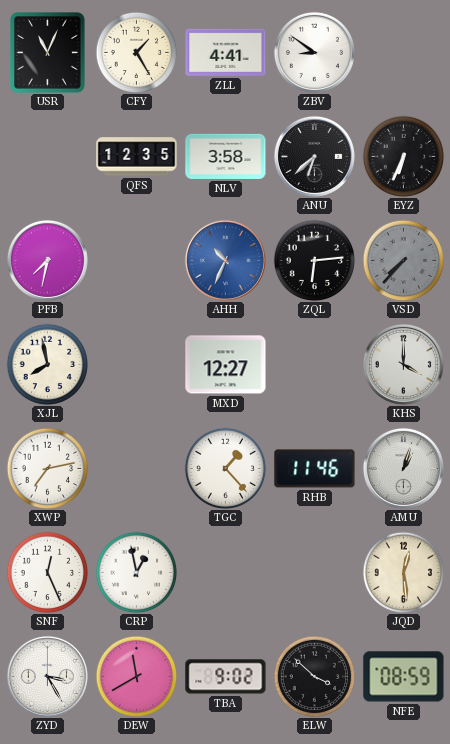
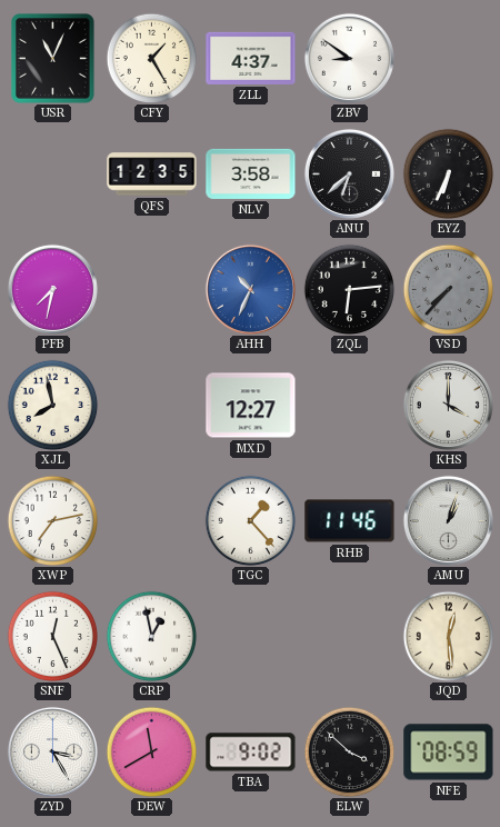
ZLL: 4:41 -> 4:37
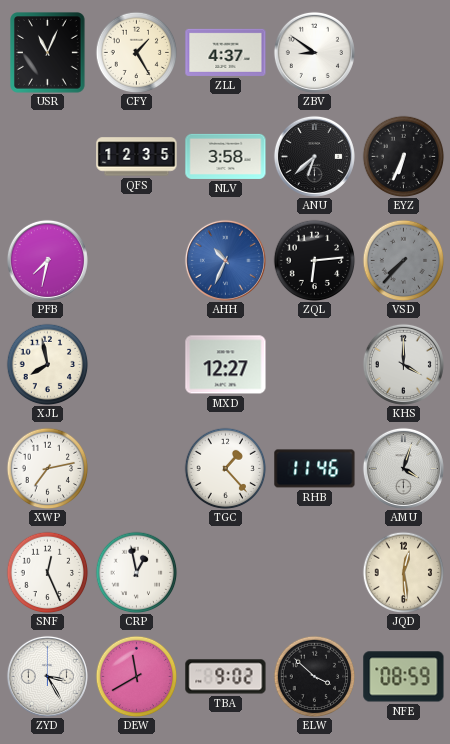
AMU: 1:03 -> 4:03
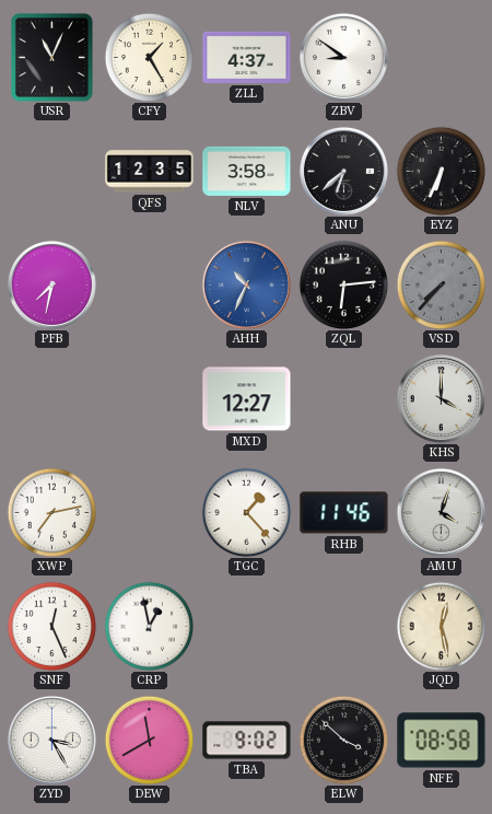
XJL: 7:58 -> none
JQD: 12:29 -> 12:28
NFE: 08:59 -> 08:58
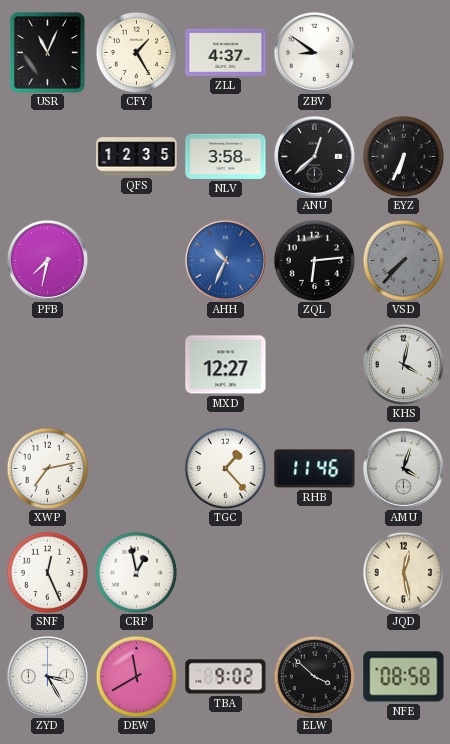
ANU: 6:38 -> 12:38
KHS: 4:00 -> 4:02
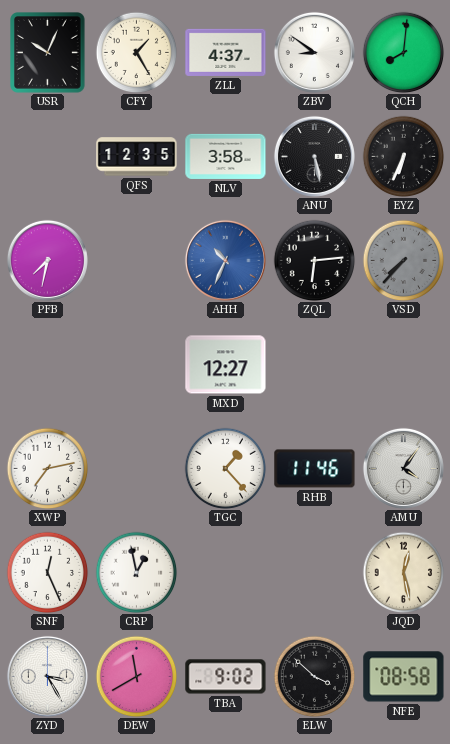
USR: 11:04 -> 10:04
QCH: none -> 8:01
ANU: 12:38 -> 5:28
KHS: 4:02 -> none
AMU: 4:03 -> 4:06
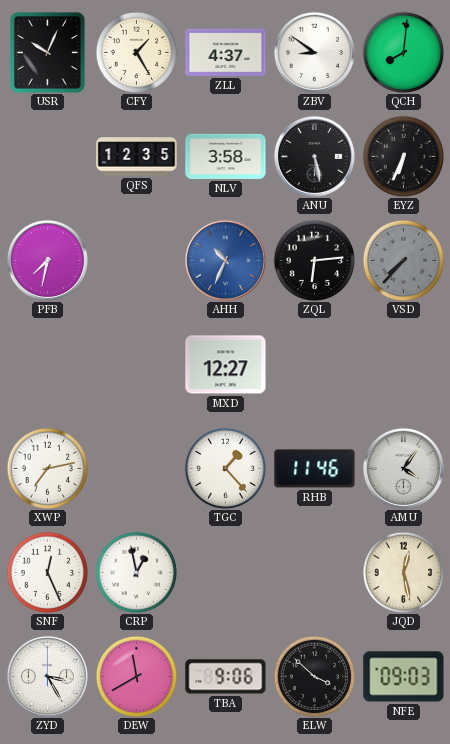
TBA: 9:02 -> 9:06
NFE: 08:58 -> 09:03
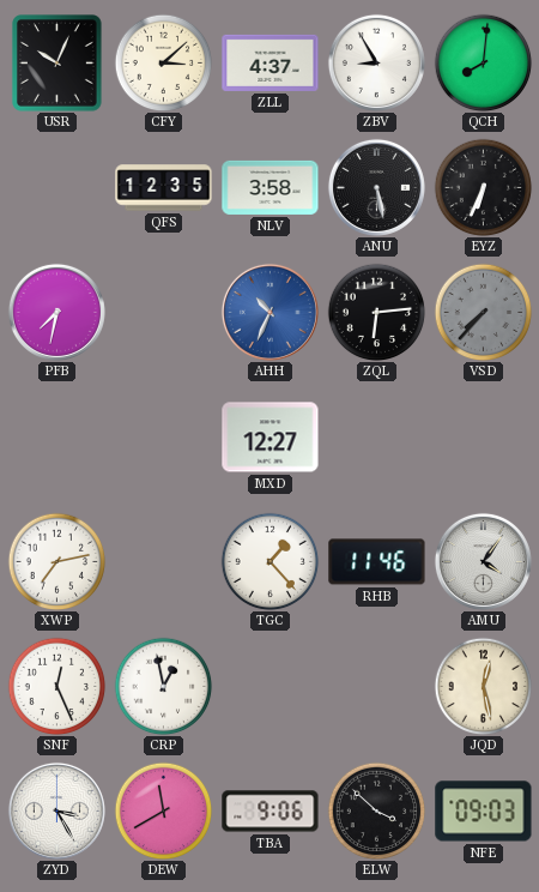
CFY: 1:25 -> 3:08
ZBV: 8:51 -> 8:55
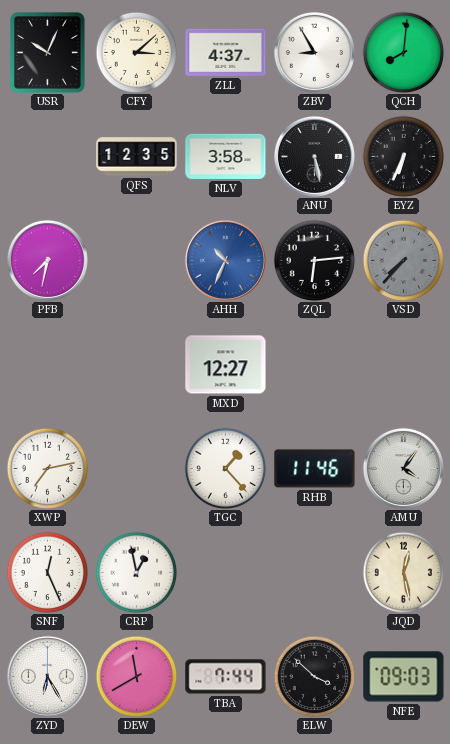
ZYD: 3:25 -> 6:25
TBA: 9:06 -> 7:44
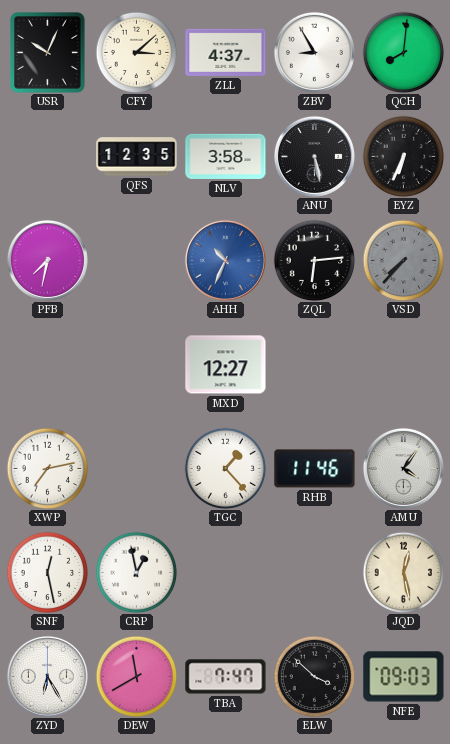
SNF: 12:26 -> 12:28
TBA: 7:44 -> 7:47
